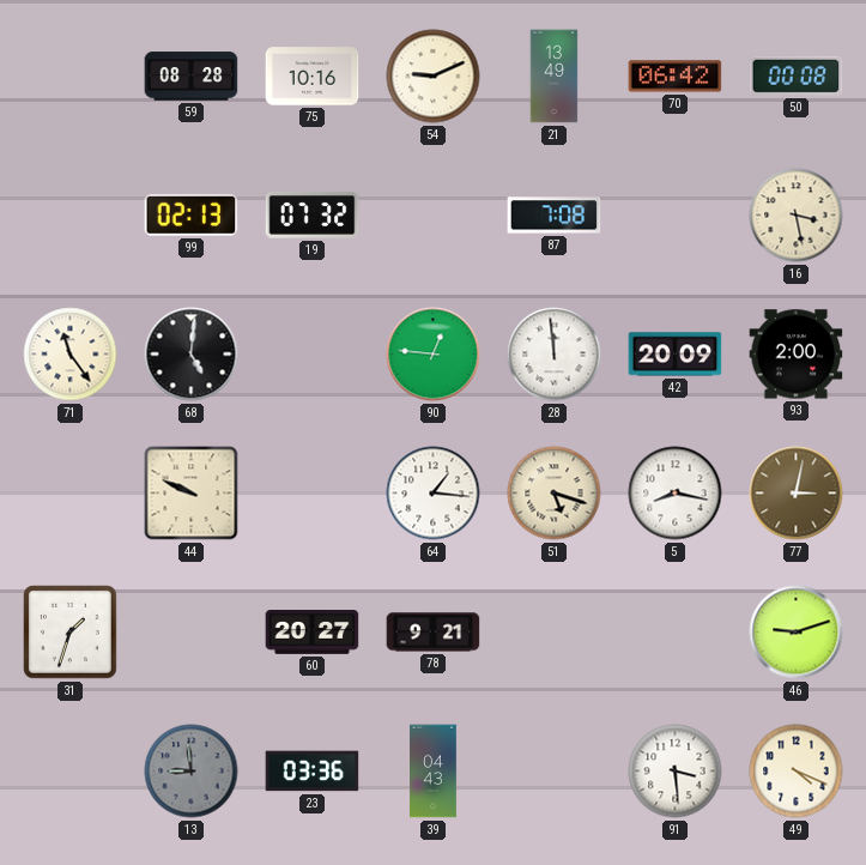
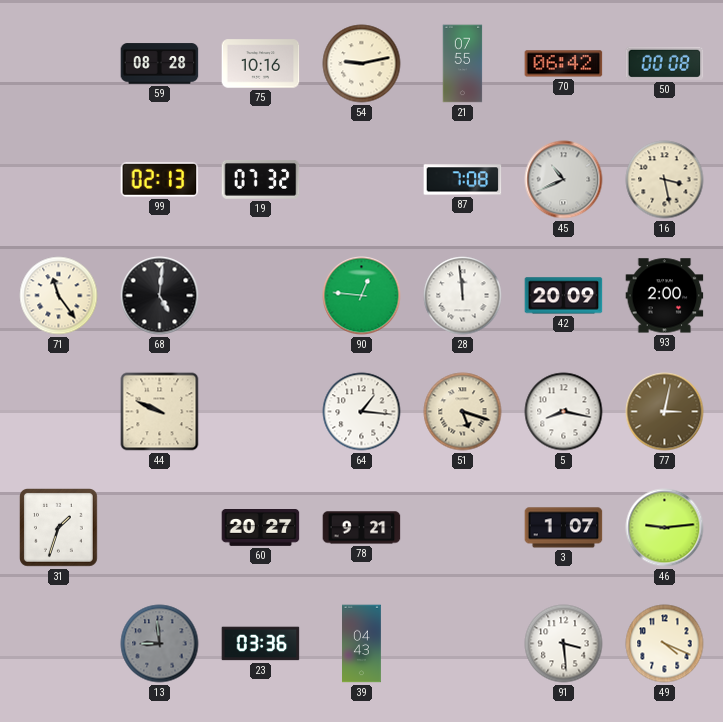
54: 9:11 -> 9:13
21: 13:49 -> 07:55
45: none -> 10:41
3: none -> 1:07
46: 9:12 -> 9:14
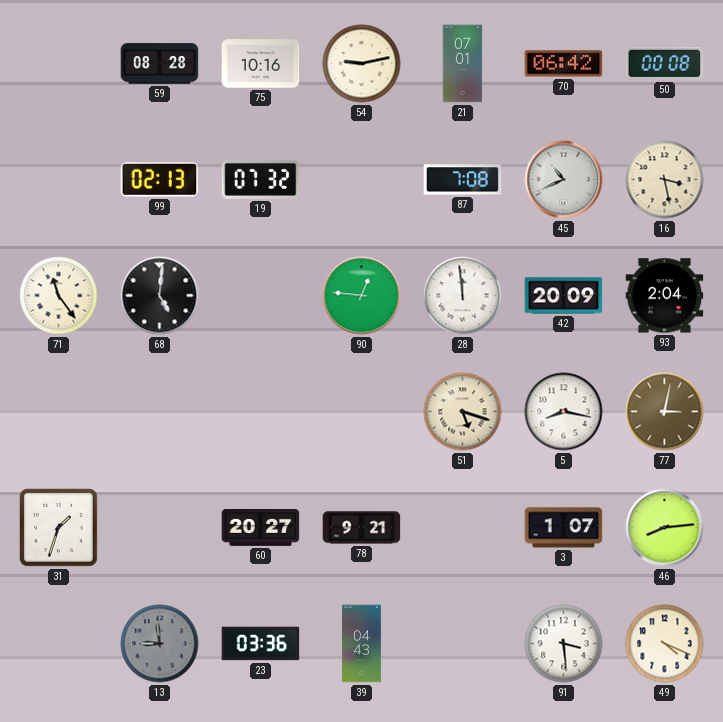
21: 07:55 -> 07:01
93: 2:00 -> 2:04
44: 9:49 -> none
64: 1:16 -> none
46: 9:14 -> 8:14
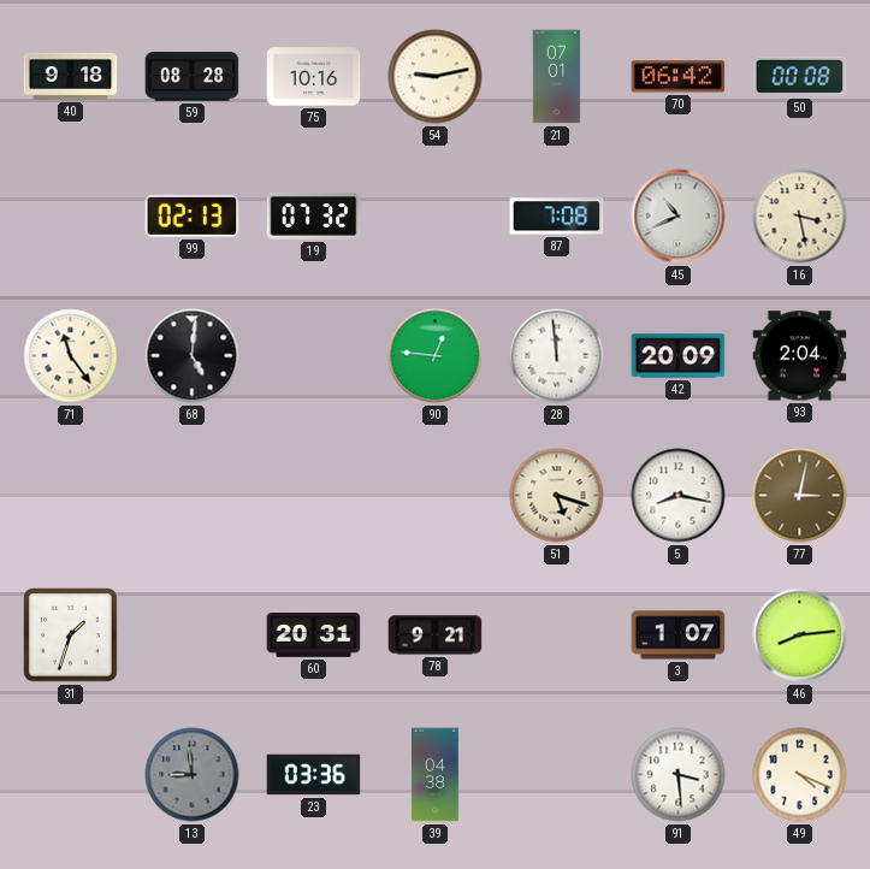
40: none -> 9:18
60: 20:27 -> 20:31
39: 04:43 -> 04:38
